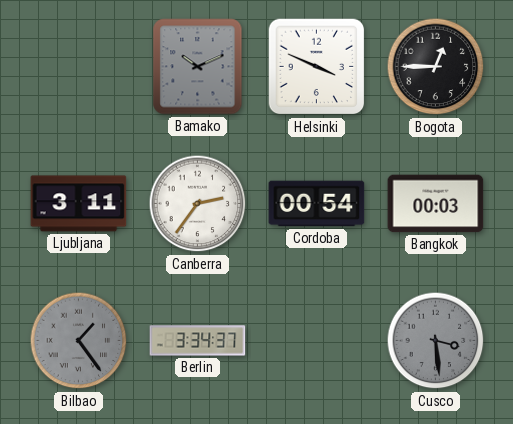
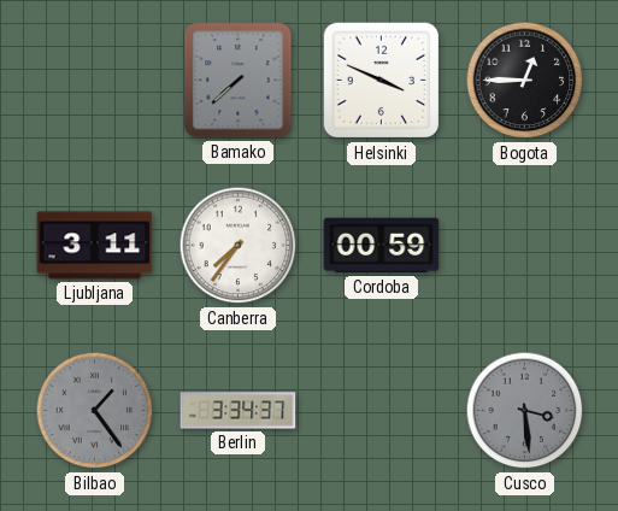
Bamako: 10:11 -> 7:38
Canberra: 2:36 -> 7:36
Cordoba: 00:54 -> 00:59
Bangkok: 00:03 -> none
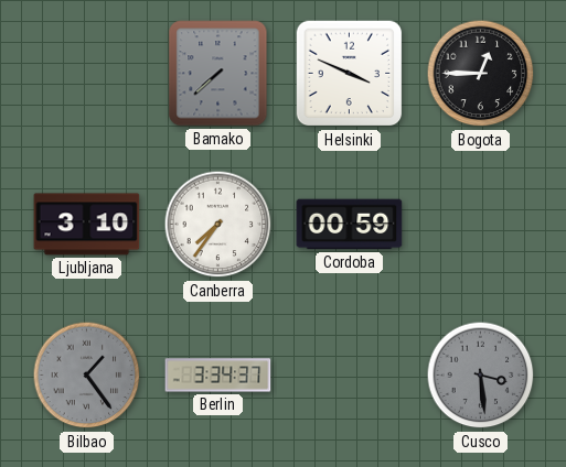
Ljubljana: 3:11 -> 3:10
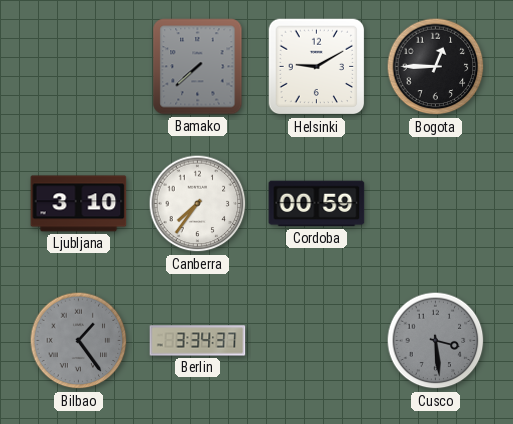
Helsinki: 3:49 -> 9:10
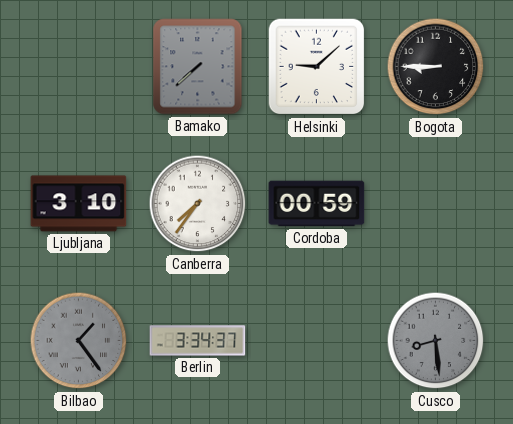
Helsinki: 9:10 -> 9:08
Bogota: 12:45 -> 8:45
Cusco: 3:29 -> 8:29
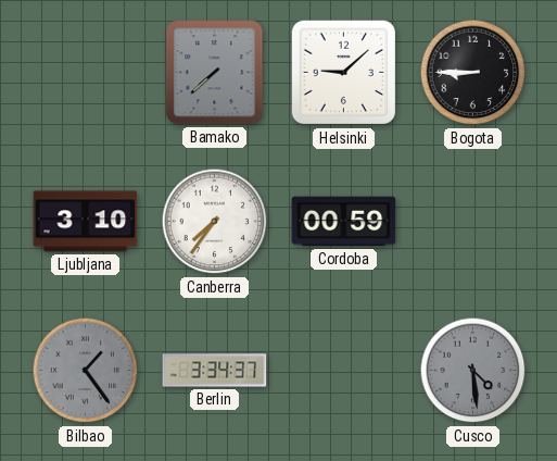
Cusco: 8:29 -> 4:29
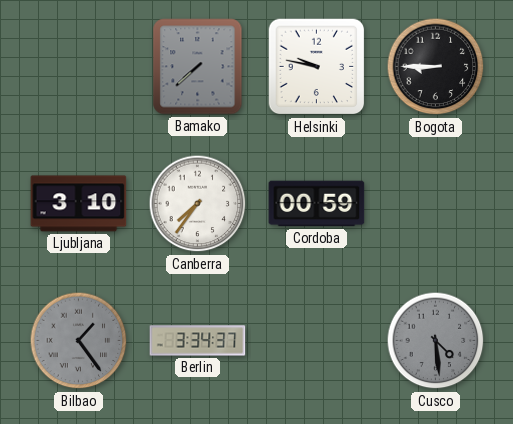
Helsinki: 9:08 -> 9:47
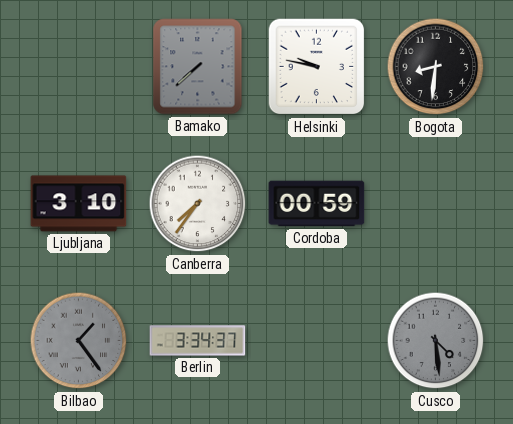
Bogota: 8:45 -> 8:31
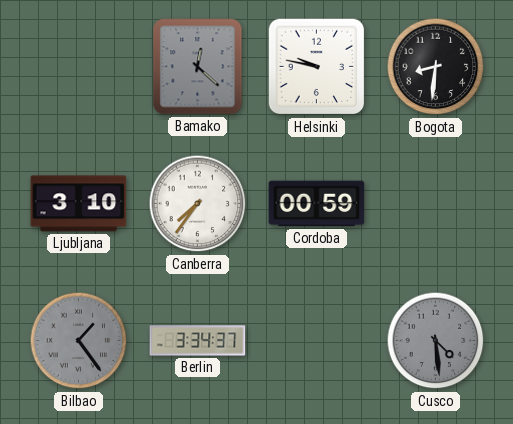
Bamako: 7:38 -> 12:22
